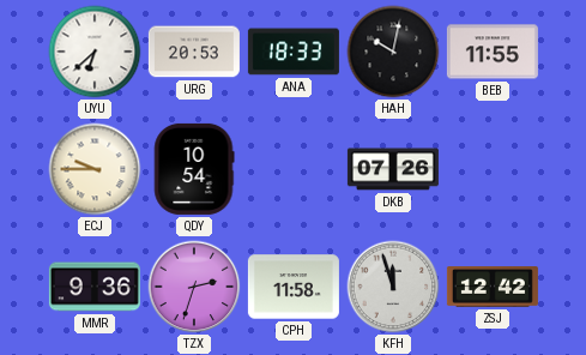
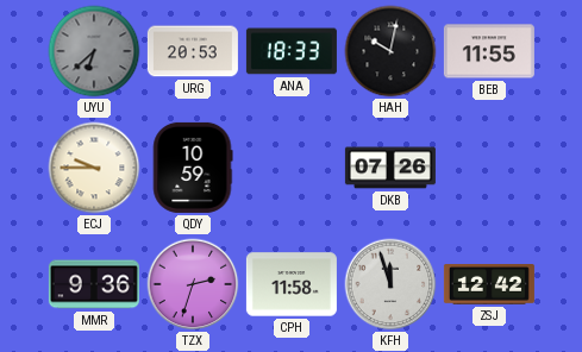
UYU dial: white -> grey
QDY: 10:54 -> 10:59
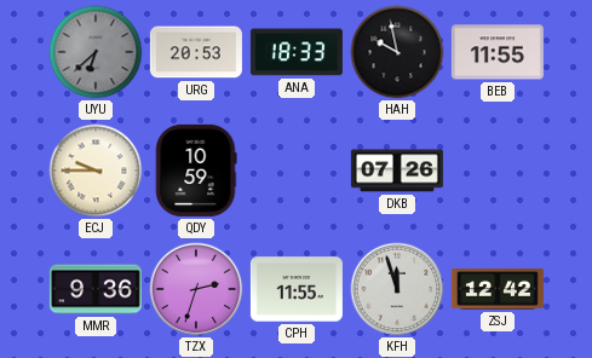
HAH: 10:02 -> 9:58
CPH: 11:58 -> 11:55
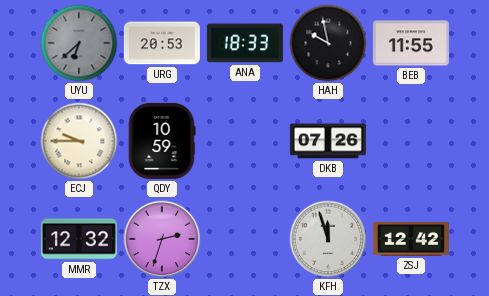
MMR: 9:36 -> 12:32
CPH: 11:55 -> none
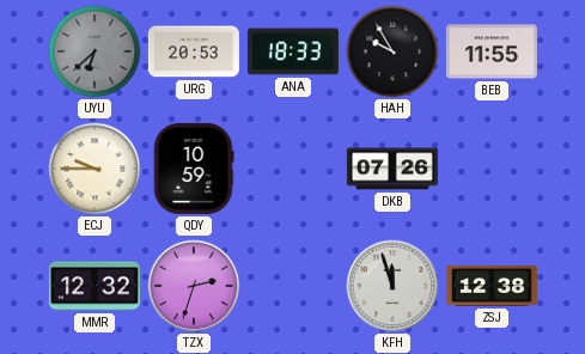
HAH: 9:58 -> 9:55
ZSJ: 12:42 -> 12:38
